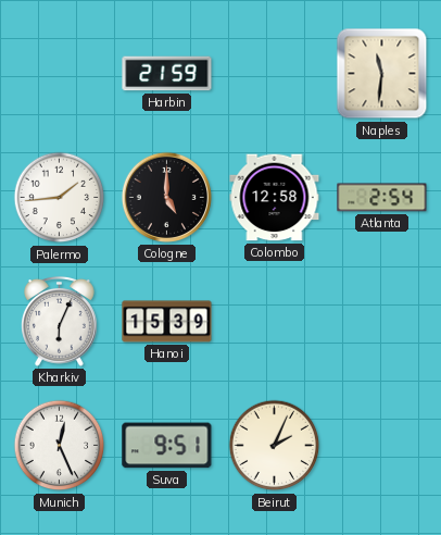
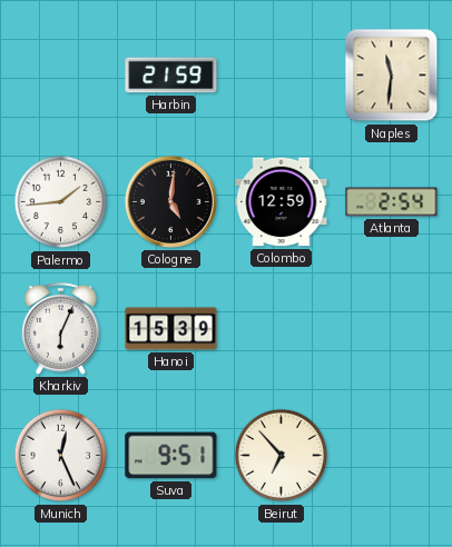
Cologne: 5:00 -> 5:01
Colombo: 12:58 -> 12:59
Beirut: 2:04 -> 6:53
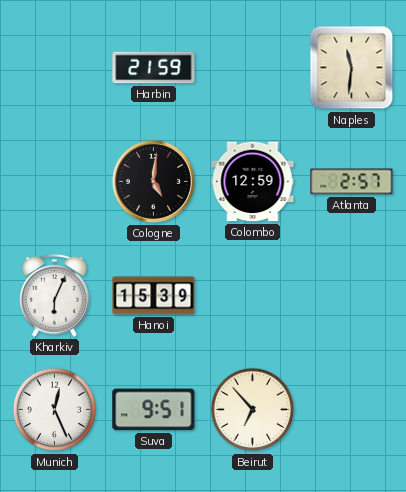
Palermo: 1:44 -> none
Atlanta: 2:54 -> 2:57
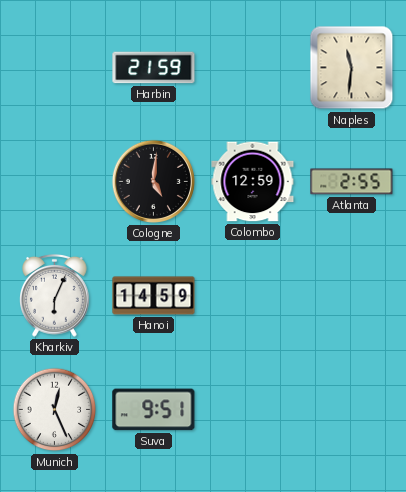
Atlanta: 2:57 -> 2:55
Hanoi: 15:39 -> 14:59
Beirut: 6:53 -> none
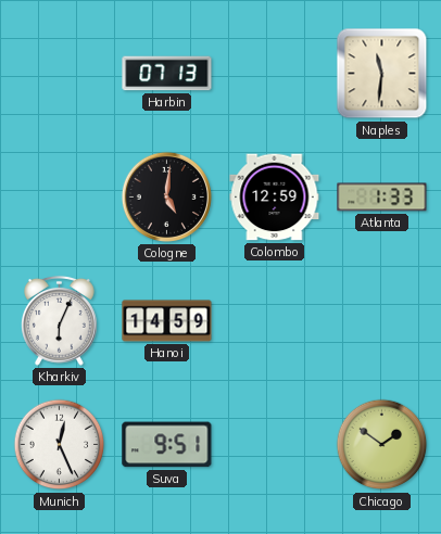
Harbin: 21:59 -> 07:13
Atlanta: 2:55 -> 1:33
Chicago: none -> 1:51
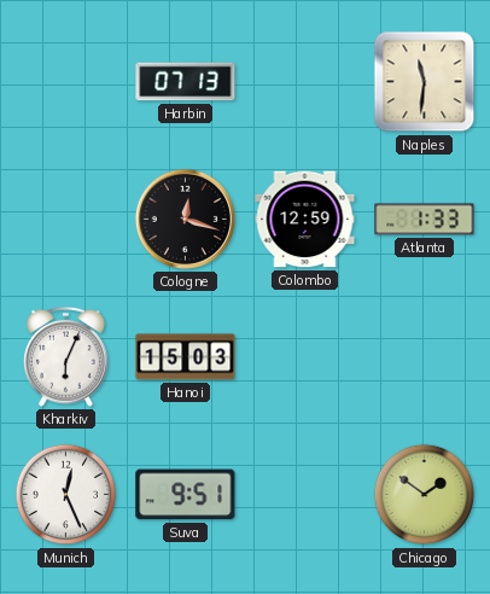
Cologne: 5:01 -> 12:18
Hanoi: 14:59 -> 15:03
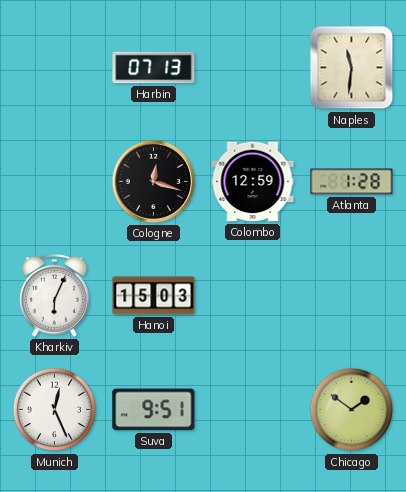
Atlanta: 1:33 -> 1:28
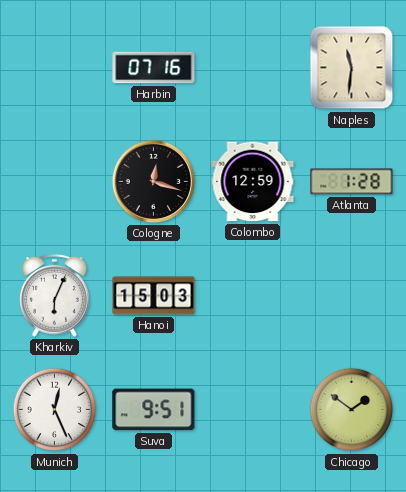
Harbin: 07:13 -> 07:16
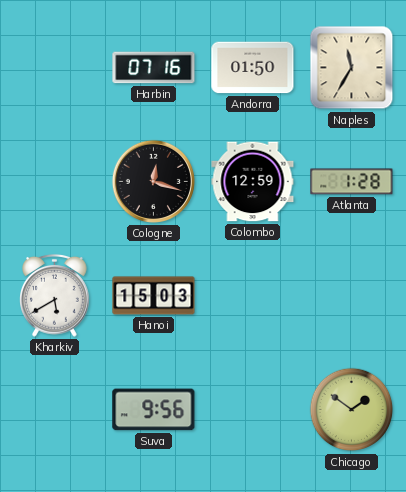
Andorra: none -> 01:50
Naples: 11:31 -> 11:35
Kharkiv: 6:04 -> 5:40
Munich: 12:26 -> none
Suva: 9:51 -> 9:56
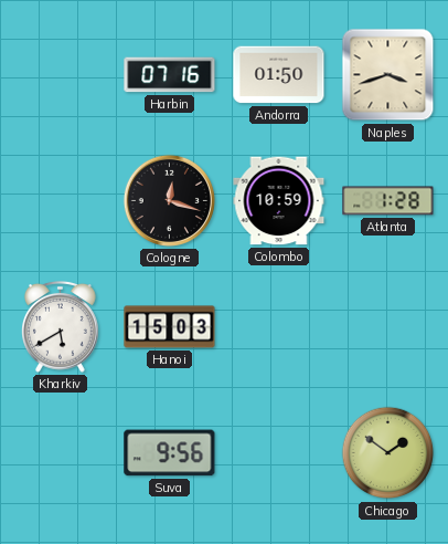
Naples: 11:35 -> 3:42
Colombo: 12:59 -> 10:59
